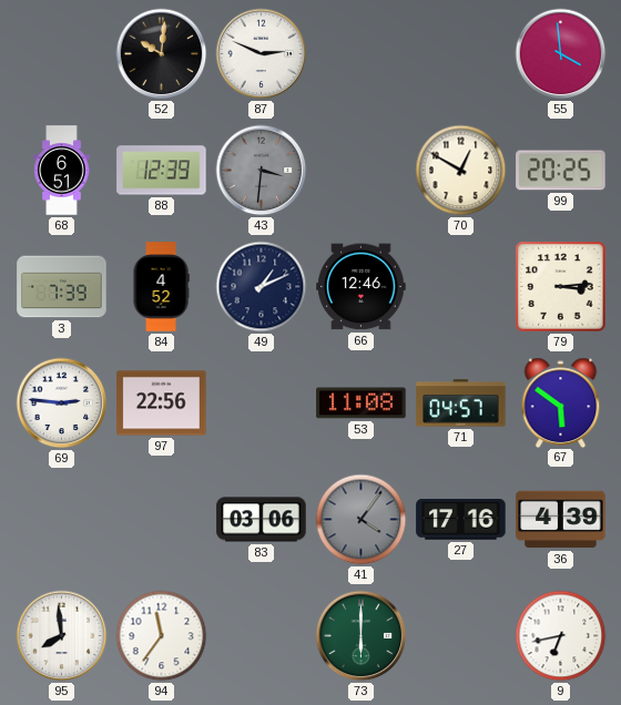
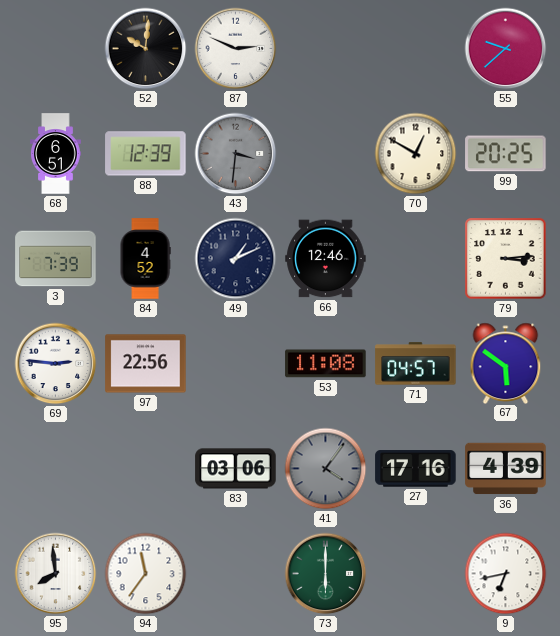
55: 3:59 -> 9:38
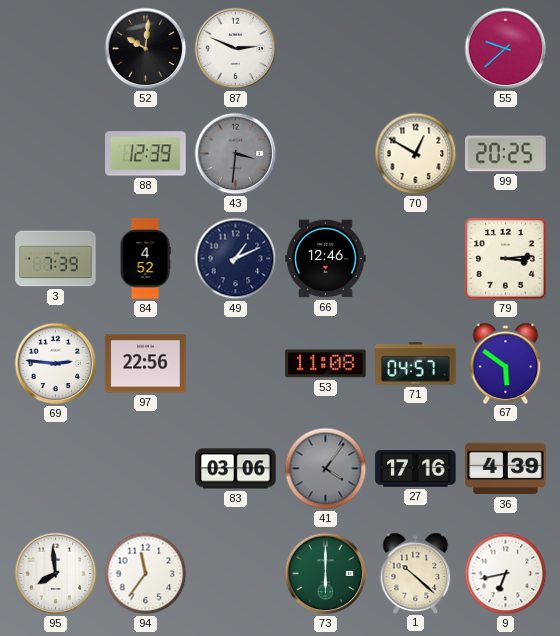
68: 6:51 -> none
1: none -> 10:22
